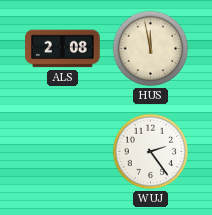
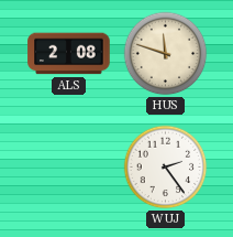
HUS: 11:58 -> 11:48
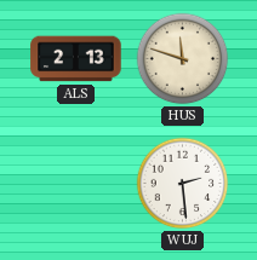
ALS: 2:08 -> 2:13
WUJ: 2:24 -> 2:29
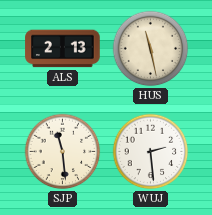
HUS: 11:48 -> 11:28
SJP: none -> 11:29
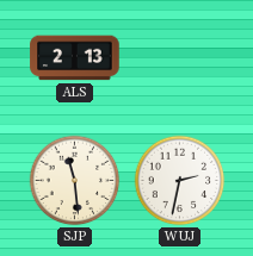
HUS: 11:28 -> none
WUJ: 2:29 -> 2:32
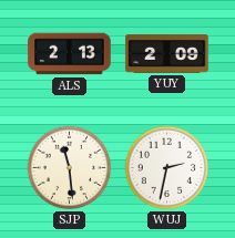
YUY: none -> 2:09
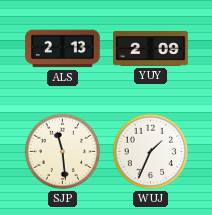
WUJ: 2:32 -> 1:34
